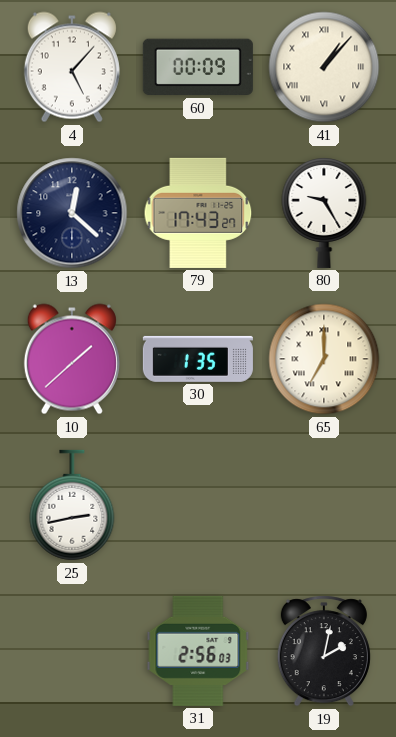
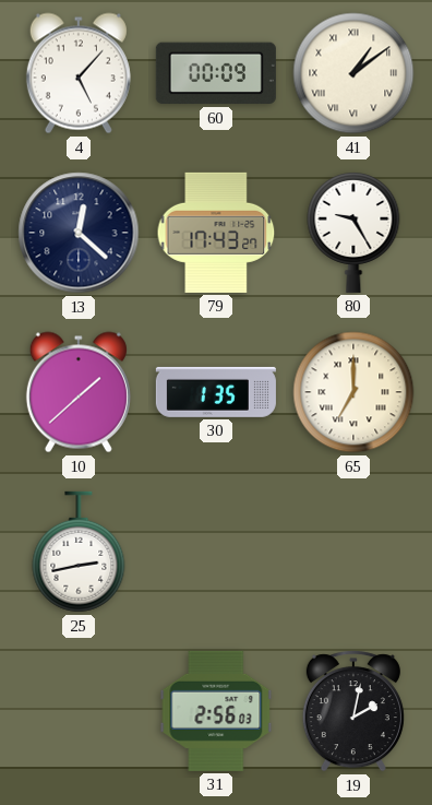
41: 1:07 -> 1:09
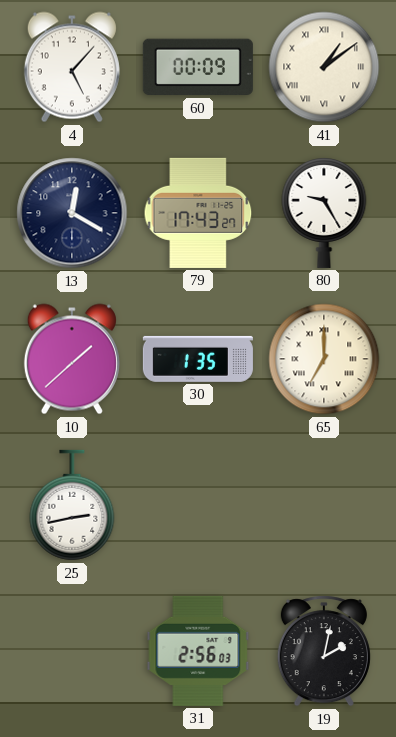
13: 12:22 -> 12:20
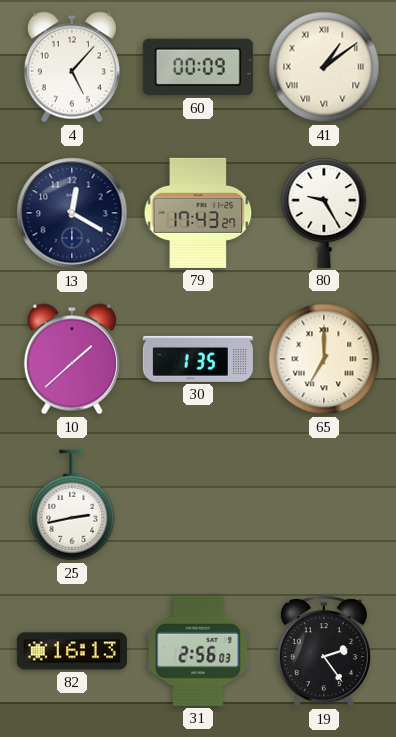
82: none -> 16:13
19: 2:02 -> 2:24
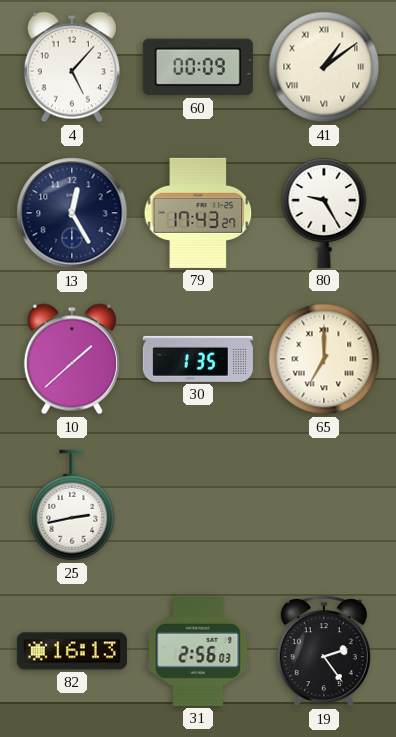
13: 12:20 -> 12:25
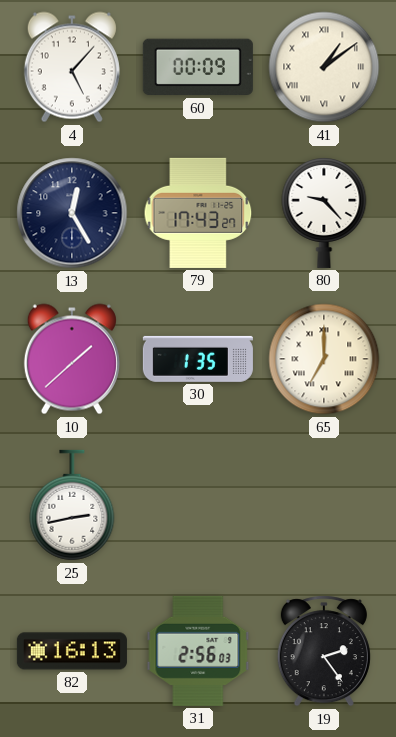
80: 9:25 -> 9:23
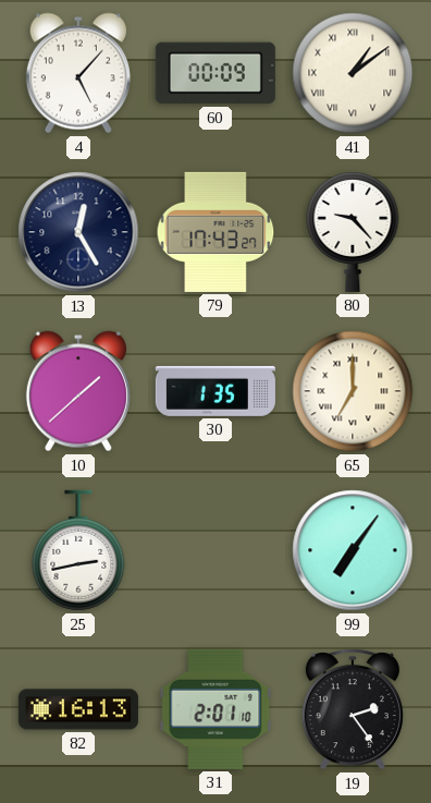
99: none -> 7:06
31: 2:56 -> 2:01
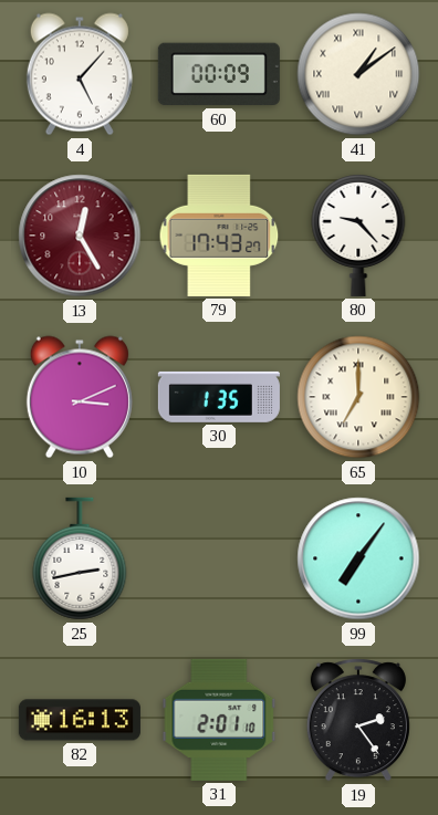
13 dial: navy -> burgundy
10: 1:38 -> 3:11
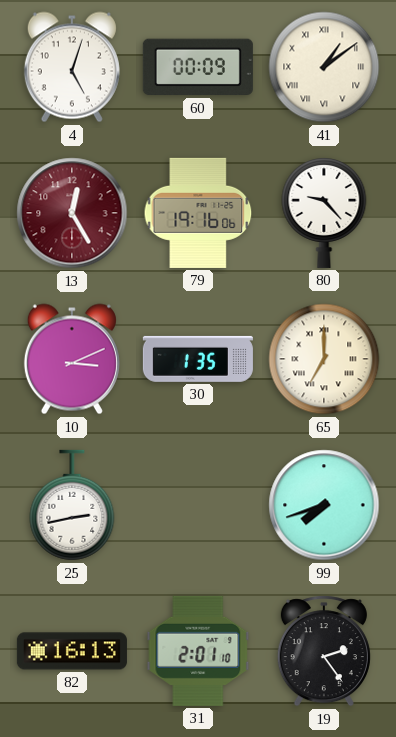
4: 5:07 -> 5:03
79: 17:43 -> 19:16
99: 7:06 -> 7:42
